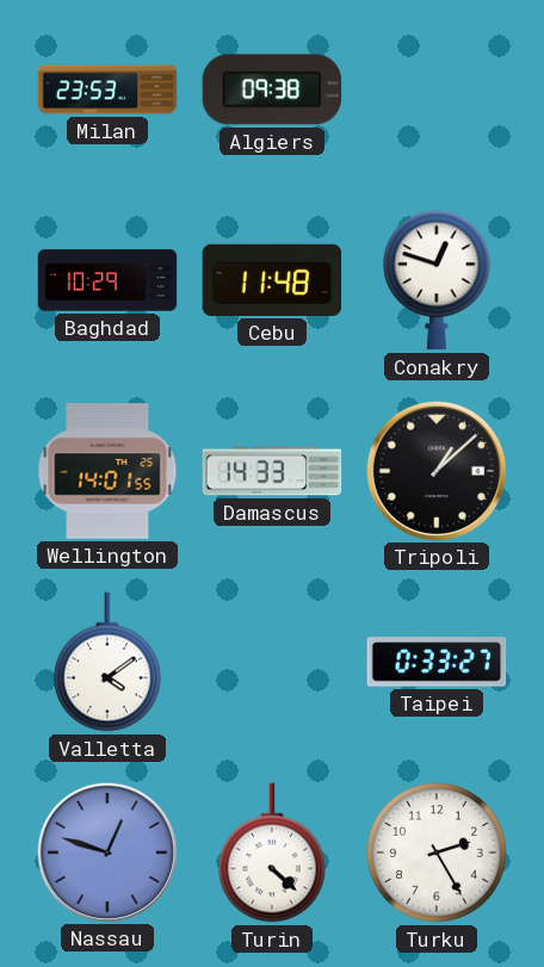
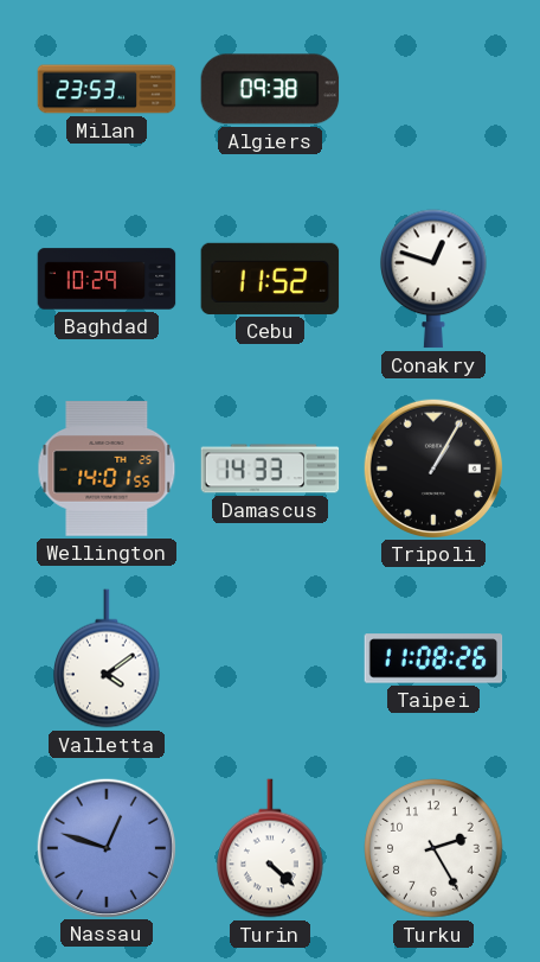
Cebu: 11:48 -> 11:52
Tripoli: 1:08 -> 1:05
Taipei: 0:33 -> 11:08
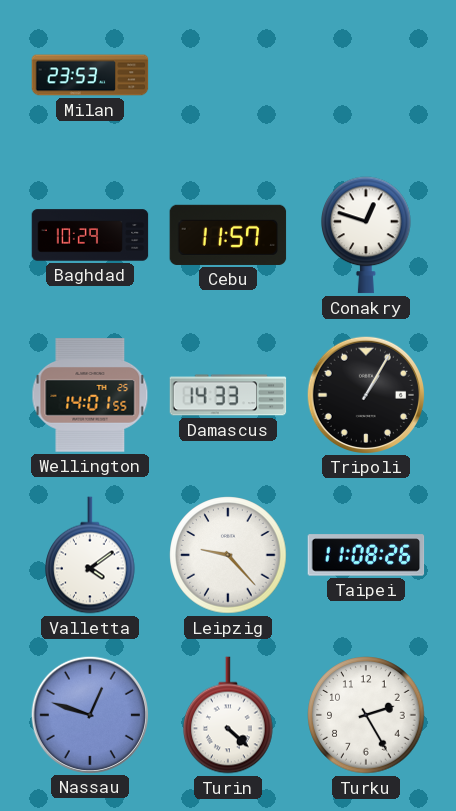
Algiers: 09:38 -> none
Cebu: 11:52 -> 11:57
Leipzig: none -> 9:23
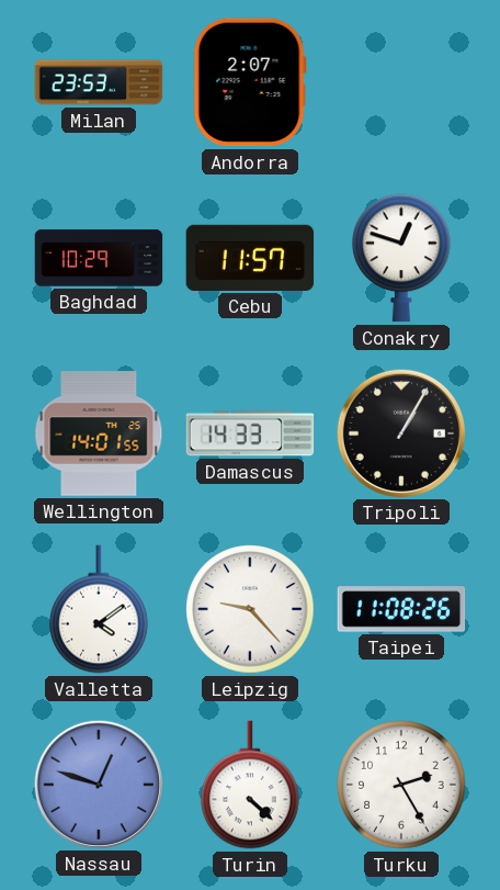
Andorra: none -> 2:07
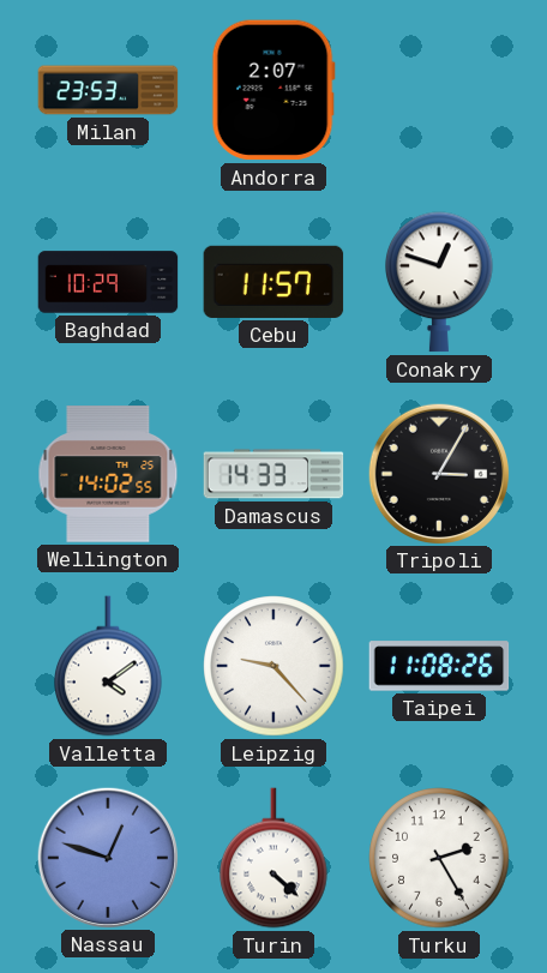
Wellington: 14:01 -> 14:02
Tripoli: 1:05 -> 3:05
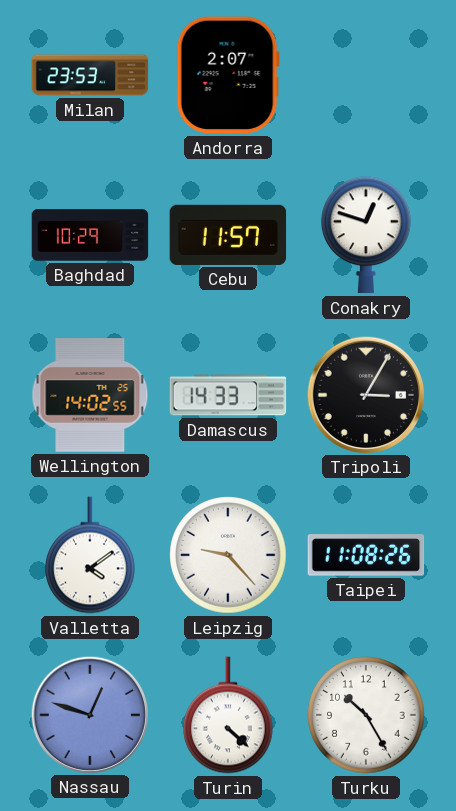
Turku: 2:25 -> 10:25
